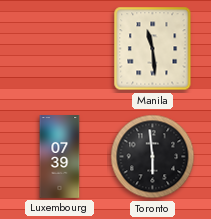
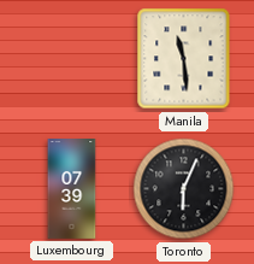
Toronto: 5:59 -> 6:04
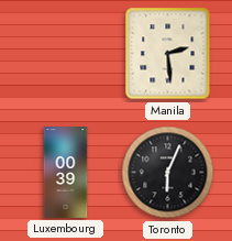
Manila: 11:29 -> 2:29
Luxembourg: 07:39 -> 00:39
